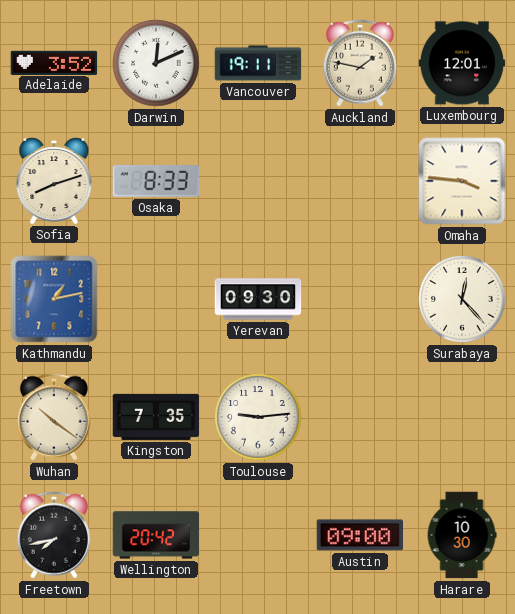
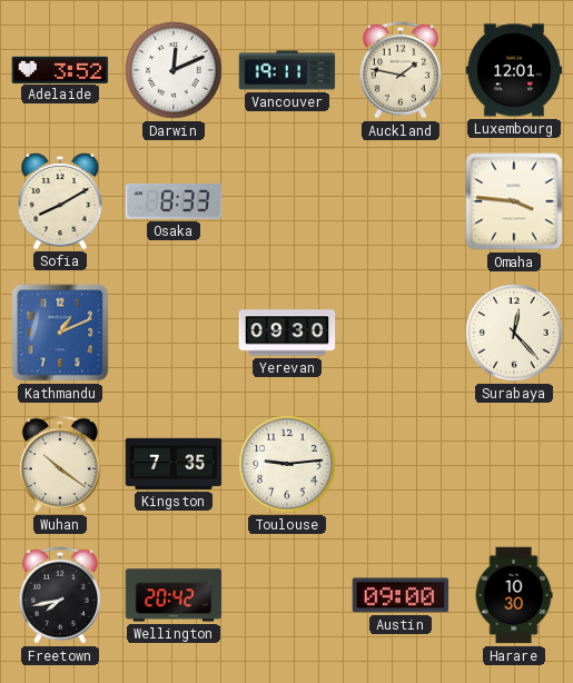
Sofia: 8:12 -> 8:10
Kathmandu: 1:13 -> 1:11
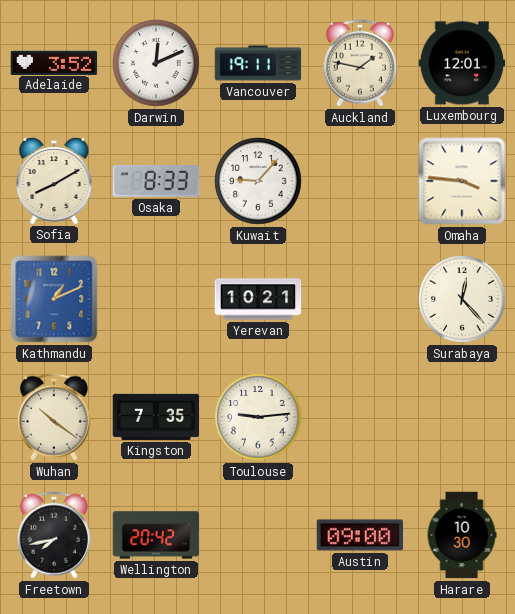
Kuwait: none -> 9:07
Yerevan: 09:30 -> 10:21
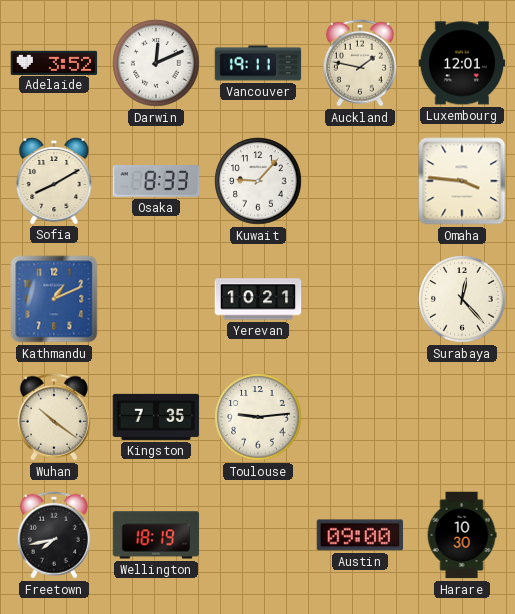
Wellington: 20:42 -> 18:19
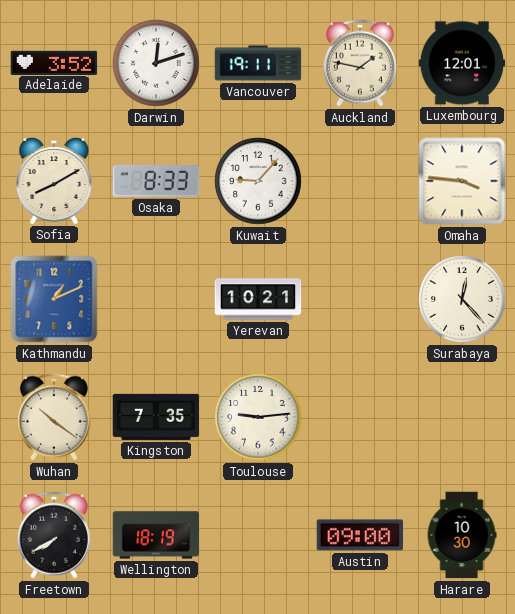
Darwin: 12:11 -> 12:12
Freetown: 7:43 -> 7:40
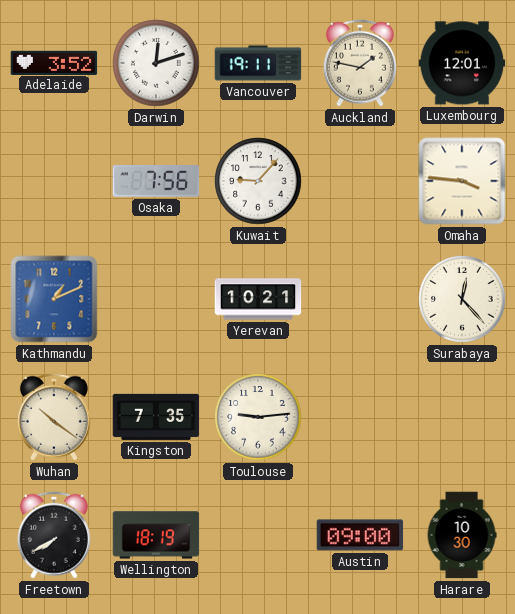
Sofia: 8:10 -> none
Osaka: 8:33 -> 7:56
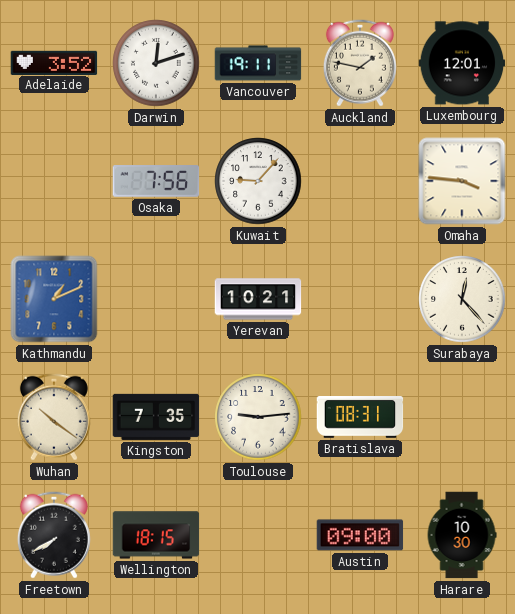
Bratislava: none -> 08:31
Wellington: 18:19 -> 18:15
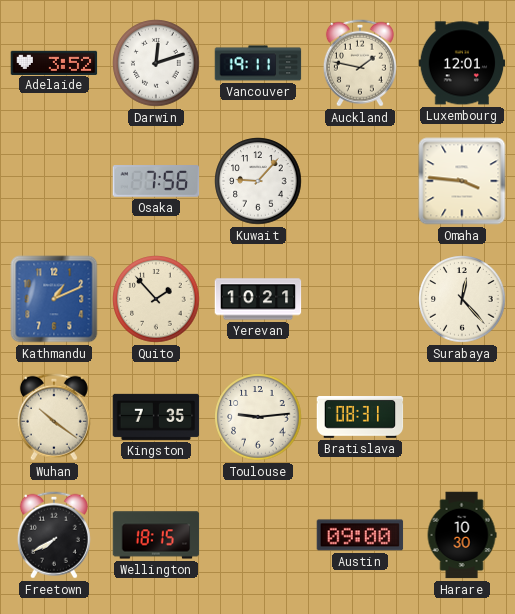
Quito: none -> 1:53
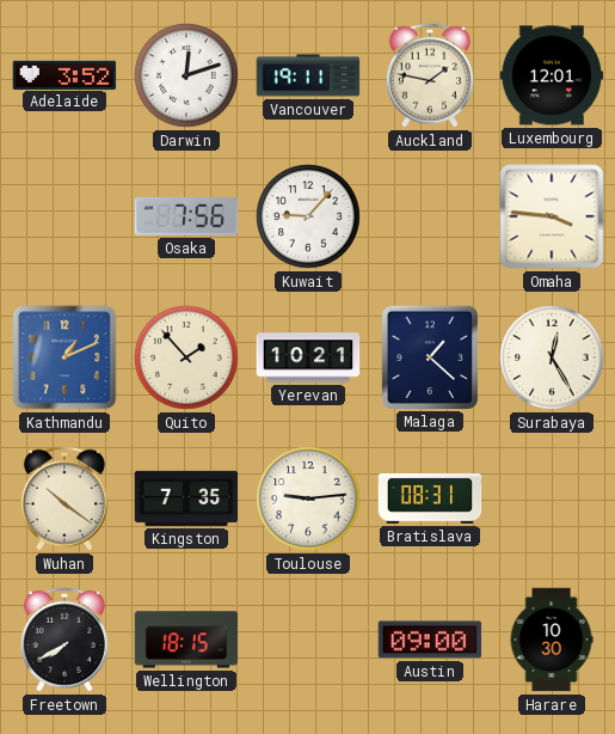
Malaga: none -> 1:22
Surabaya: 12:23 -> 12:25
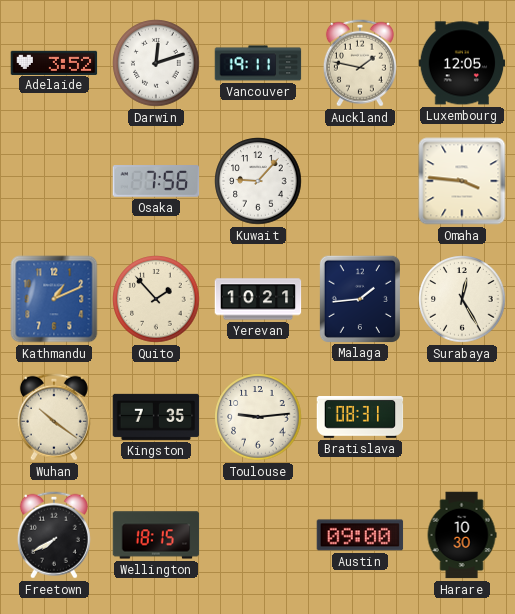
Luxembourg: 12:01 -> 12:05
Malaga: 1:22 -> 1:44
